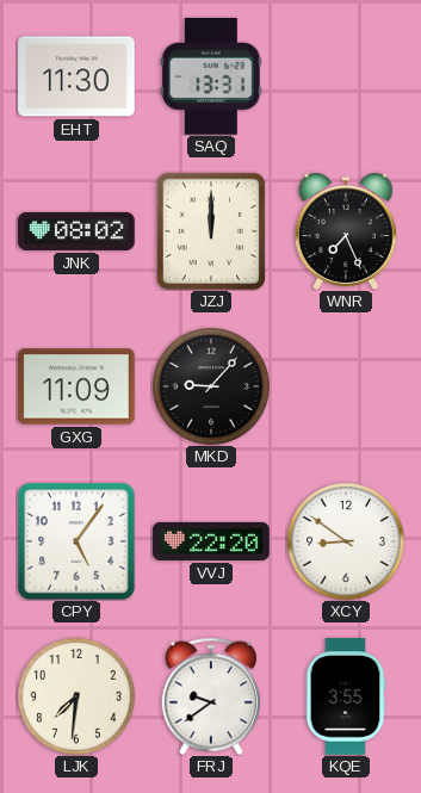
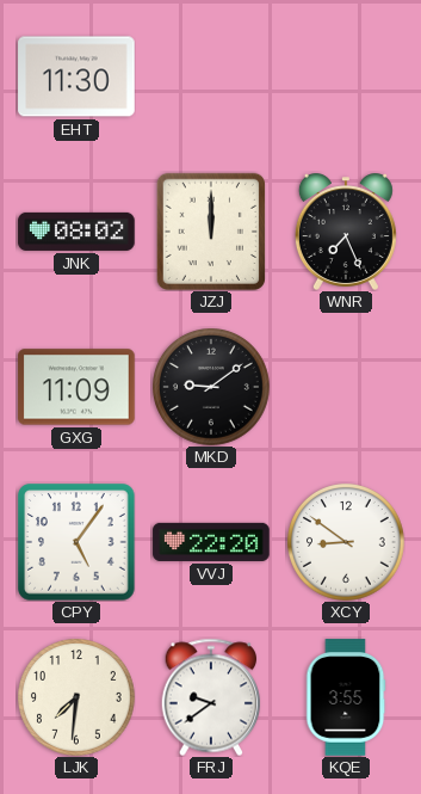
SAQ: 13:31 -> none
MKD: 9:07 -> 9:09
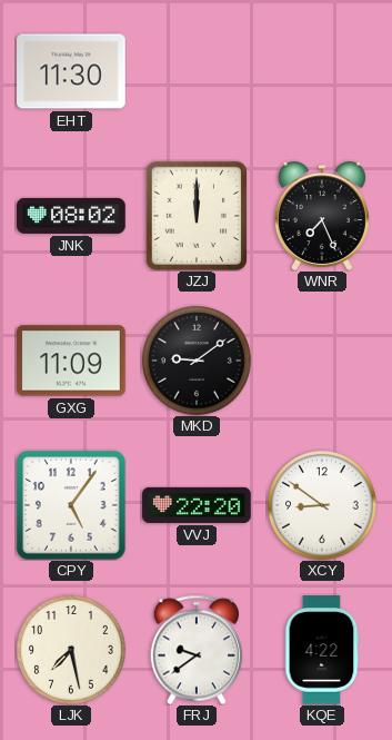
LJK: 7:31 -> 7:28
KQE: 3:55 -> 4:22
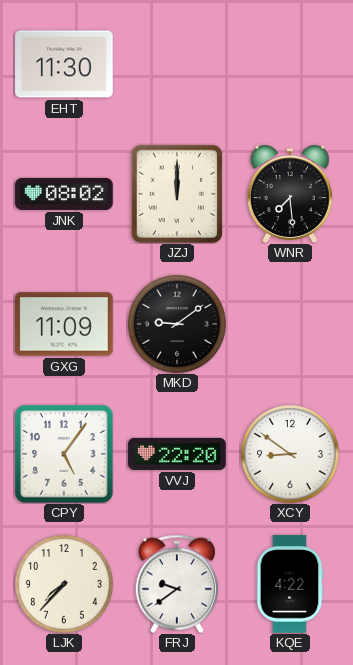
WNR: 7:26 -> 7:29
LJK: 7:28 -> 7:37
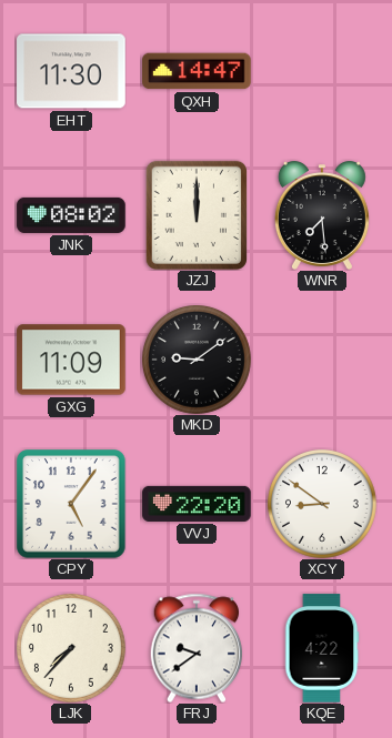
QXH: none -> 14:47
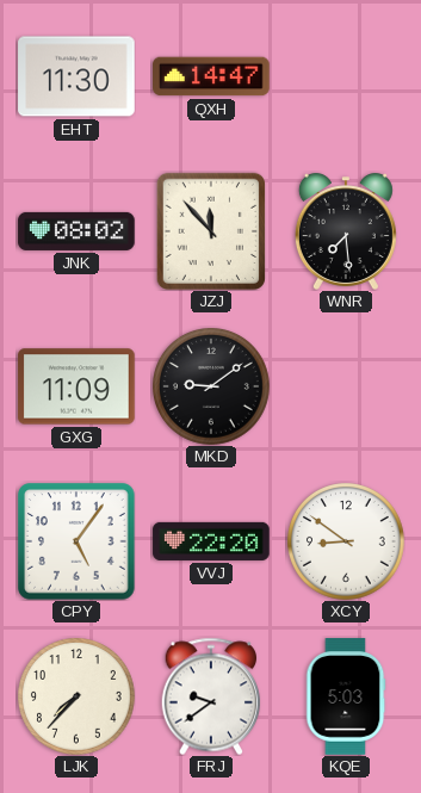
JZJ: 12:00 -> 11:53
KQE: 4:22 -> 5:03
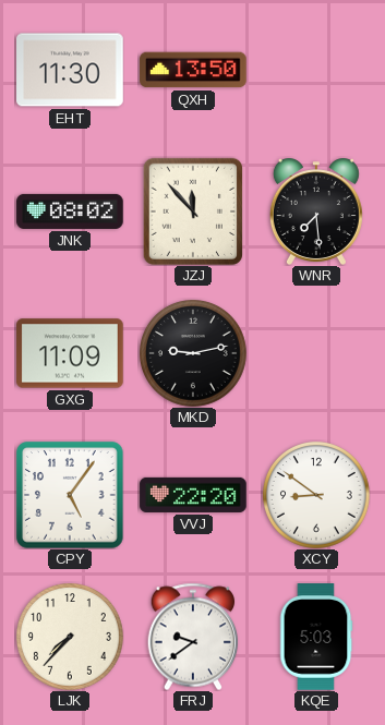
QXH: 14:47 -> 13:50
MKD: 9:09 -> 9:13
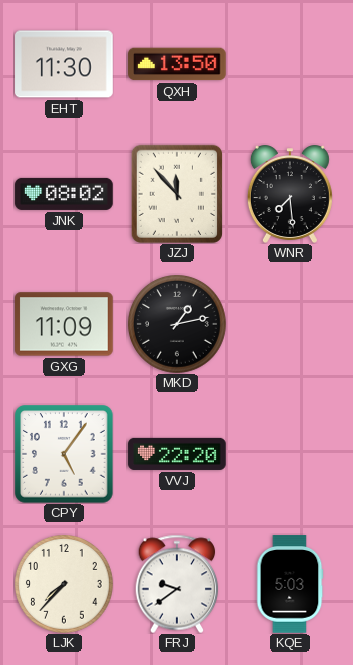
MKD: 9:13 -> 1:13
XCY: 8:51 -> none
